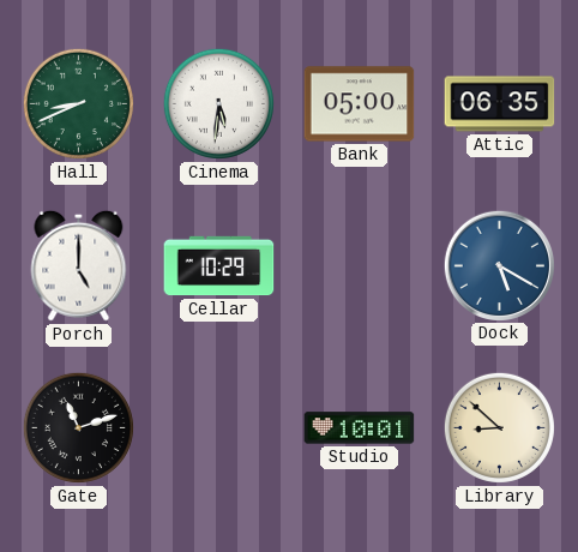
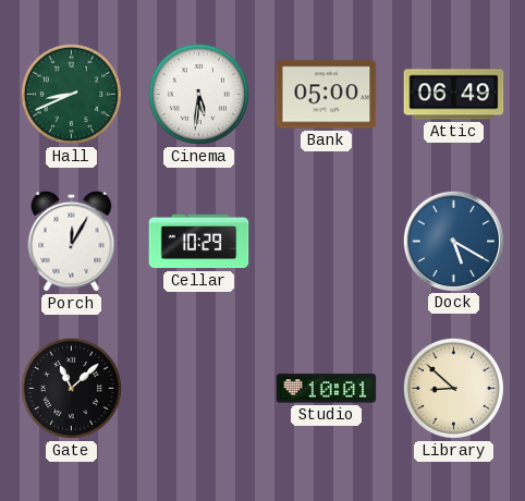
Attic: 06:35 -> 06:49
Porch: 5:00 -> 12:05
Gate: 11:12 -> 11:08
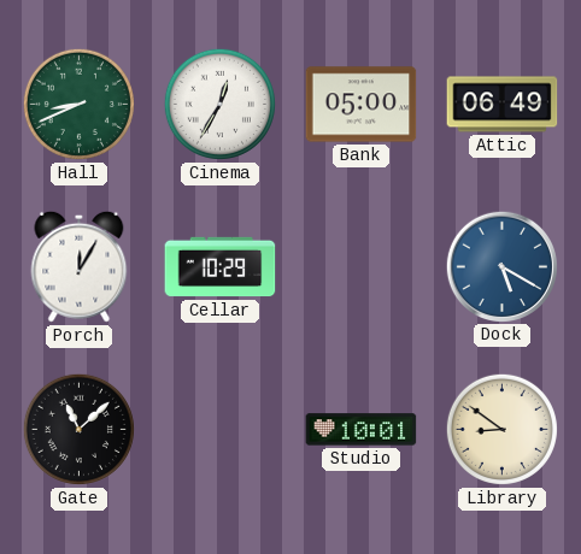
Cinema: 5:31 -> 12:35
Library: 8:52 -> 8:51
